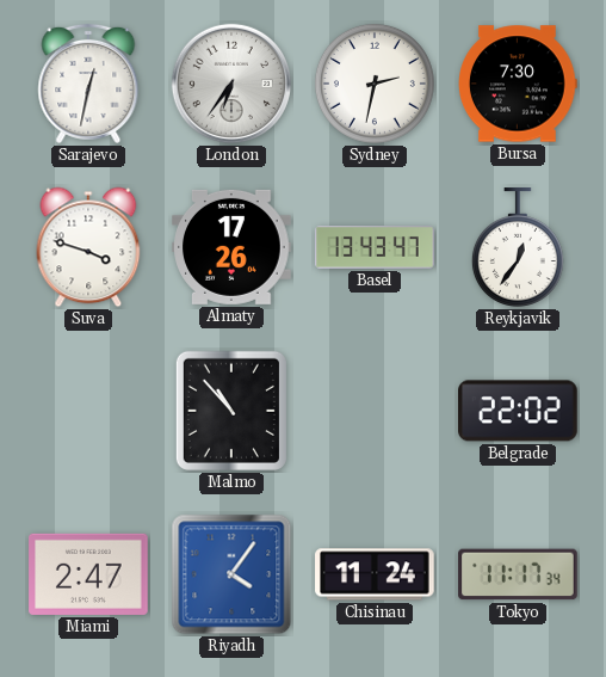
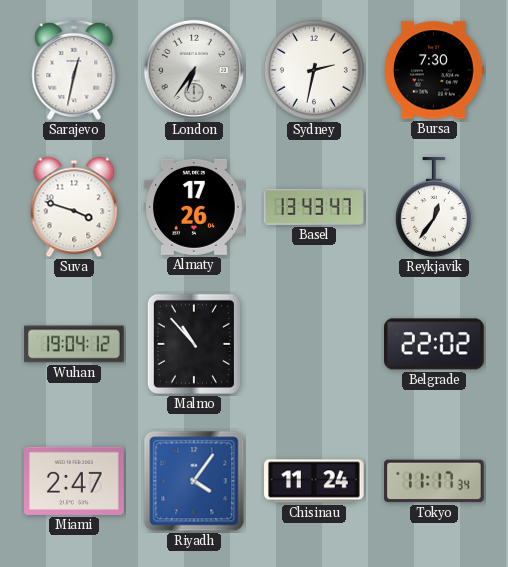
Wuhan: none -> 19:04
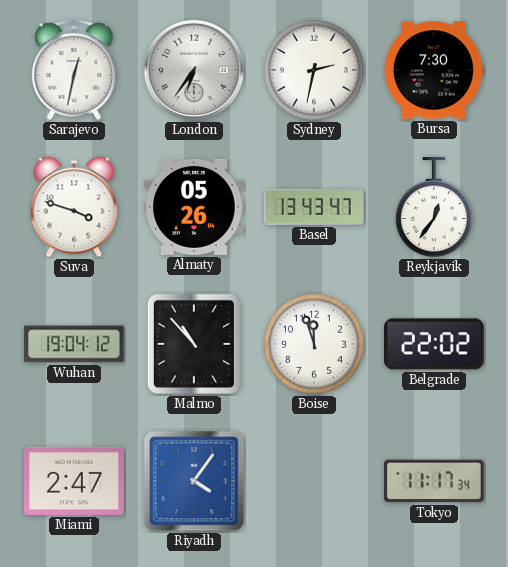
Almaty: 17:26 -> 05:26
Boise: none -> 11:57
Chisinau: 11:24 -> none
